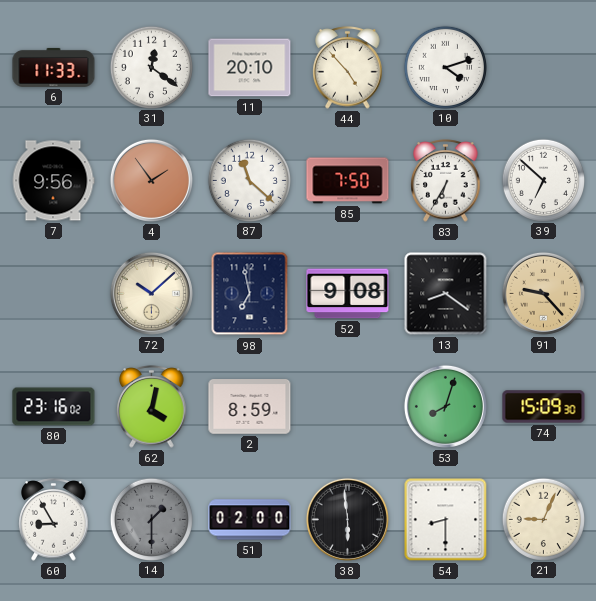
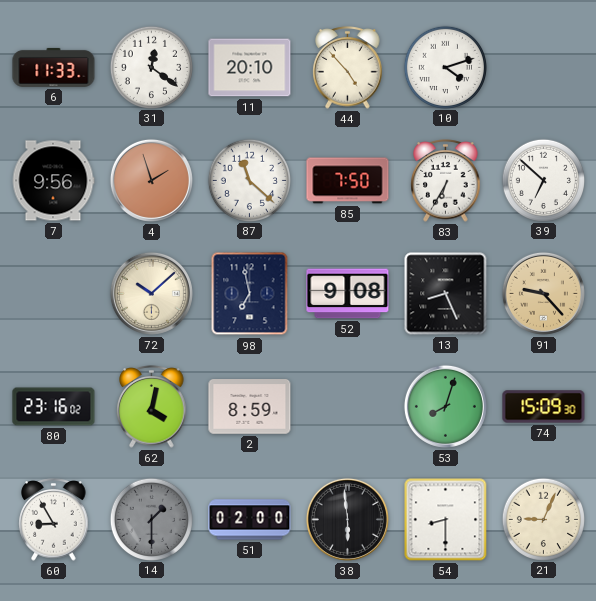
4: 1:54 -> 1:57
13: 8:21 -> 8:26
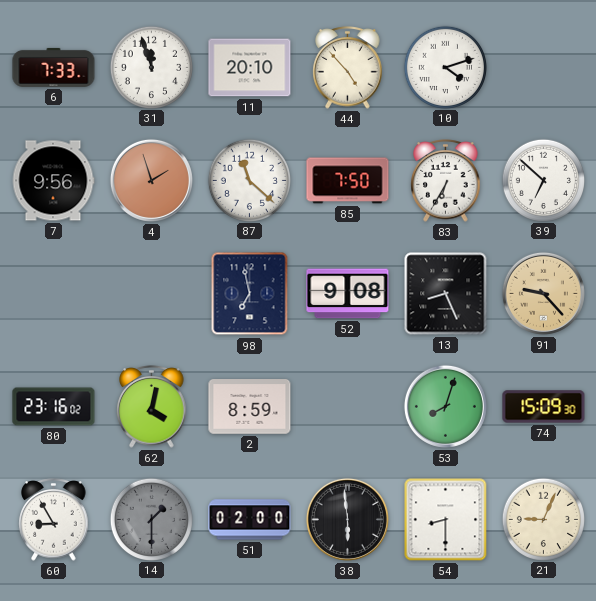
6: 11:33 -> 7:33
31: 12:21 -> 11:57
72: 10:08 -> none
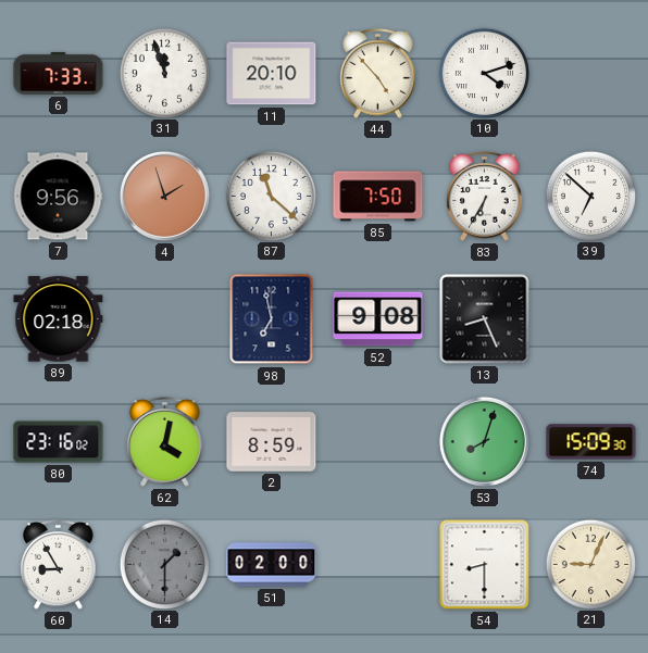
89: none -> 02:18
91: 9:23 -> none
38: 5:59 -> none
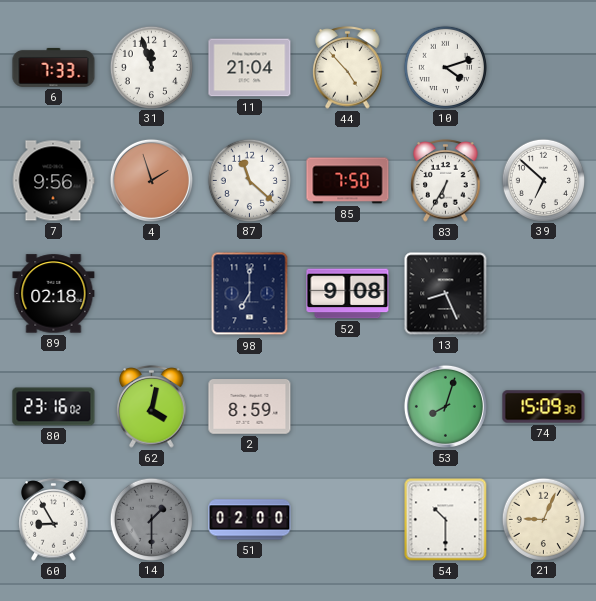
11: 20:10 -> 21:04
98: 6:58 -> 7:00
54: 8:30 -> 10:30
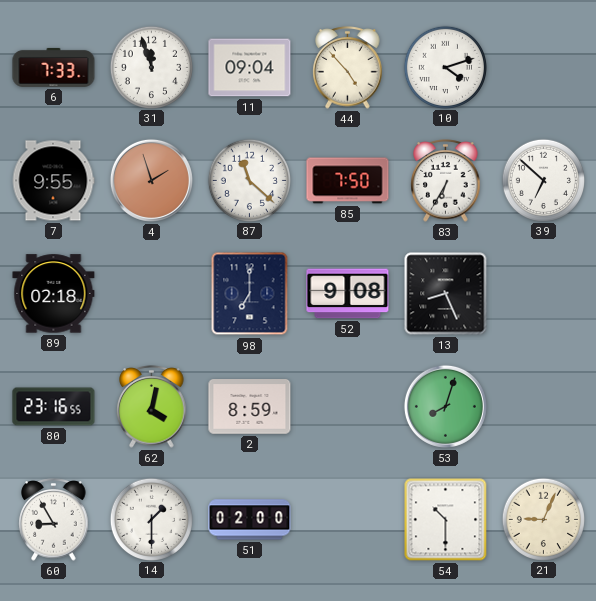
11: 21:04 -> 09:04
7: 9:56 -> 9:55
80: 23:16:02 -> 23:16:55
74: 15:09 -> none
14 dial: grey -> white
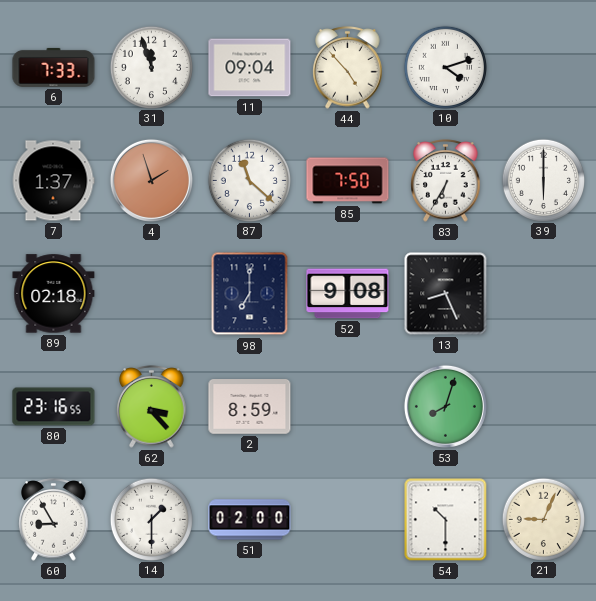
7: 9:55 -> 1:37
39: 6:52 -> 6:00
62: 4:02 -> 3:23
